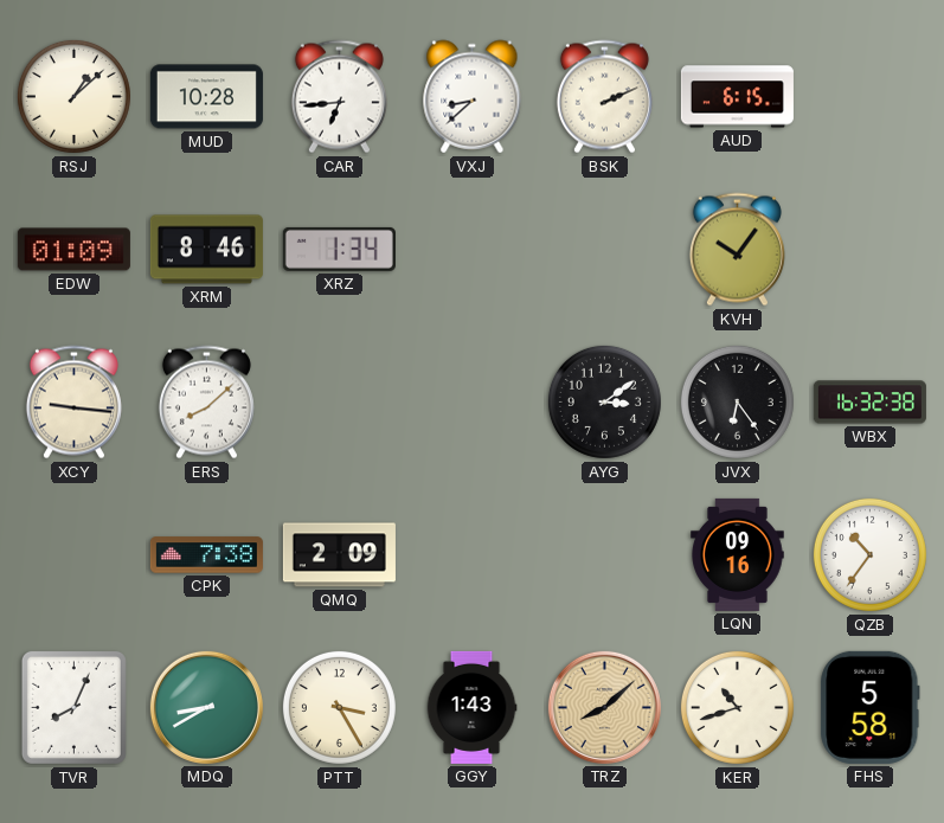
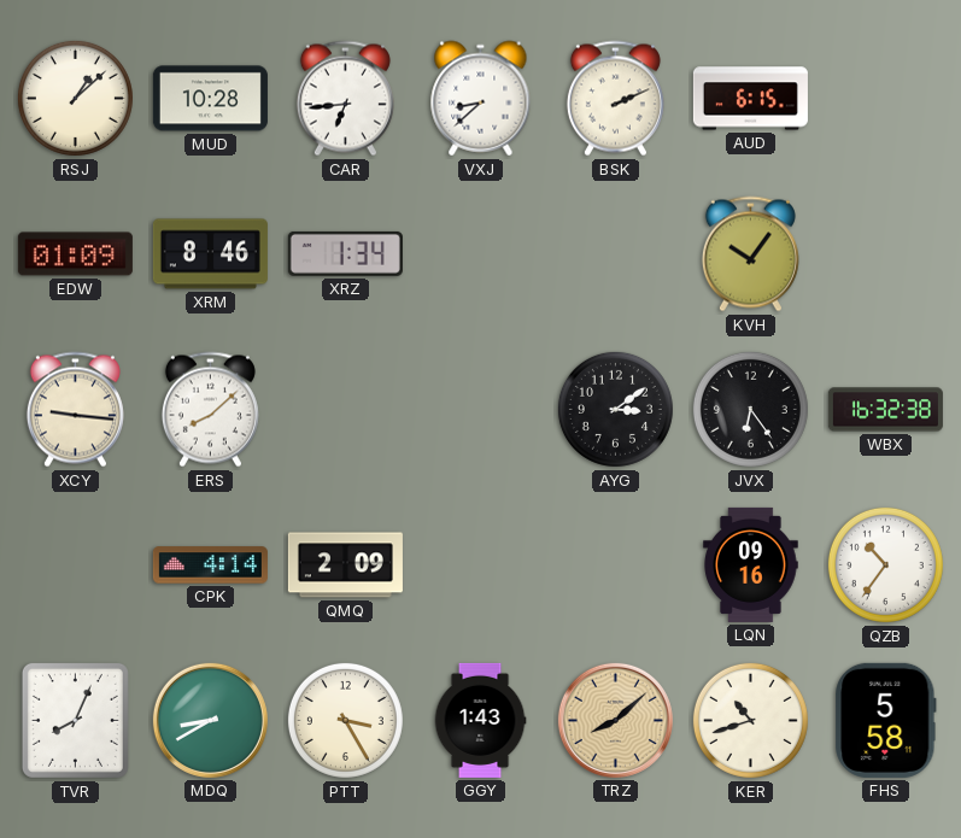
CPK: 7:38 -> 4:14
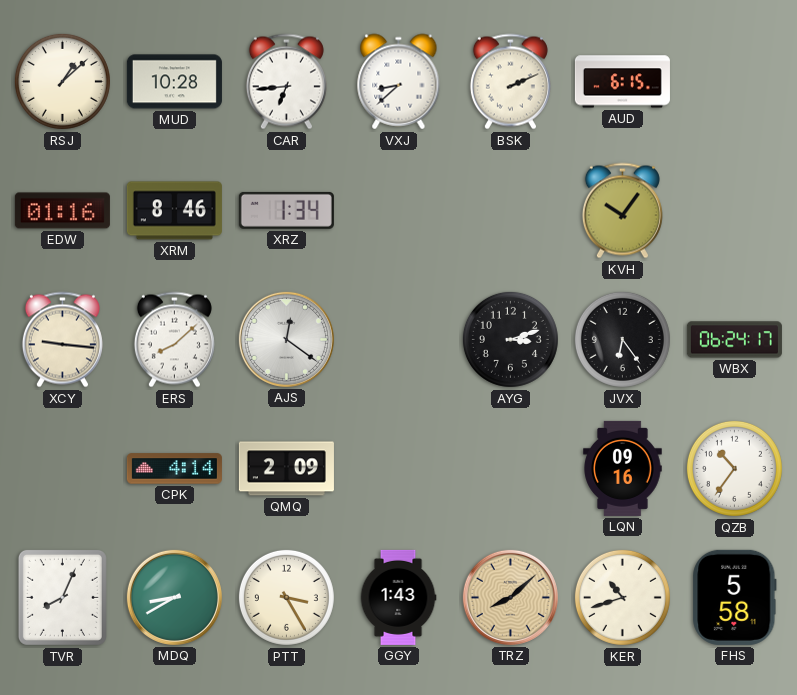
EDW: 01:09 -> 01:16
AJS: none -> 12:21
AYG: 3:09 -> 3:12
WBX: 16:32 -> 06:24
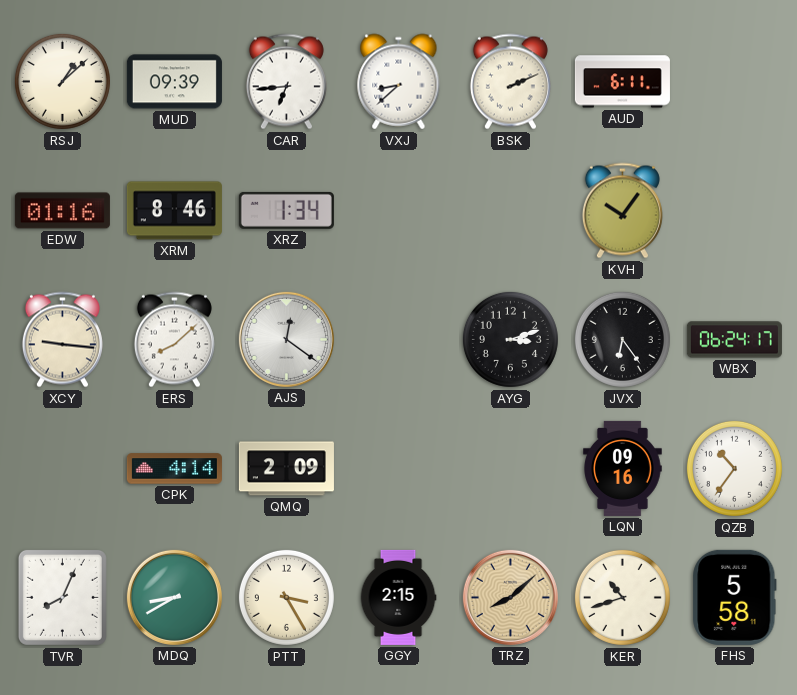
MUD: 10:28 -> 09:39
AUD: 6:15 -> 6:11
GGY: 1:43 -> 2:15
